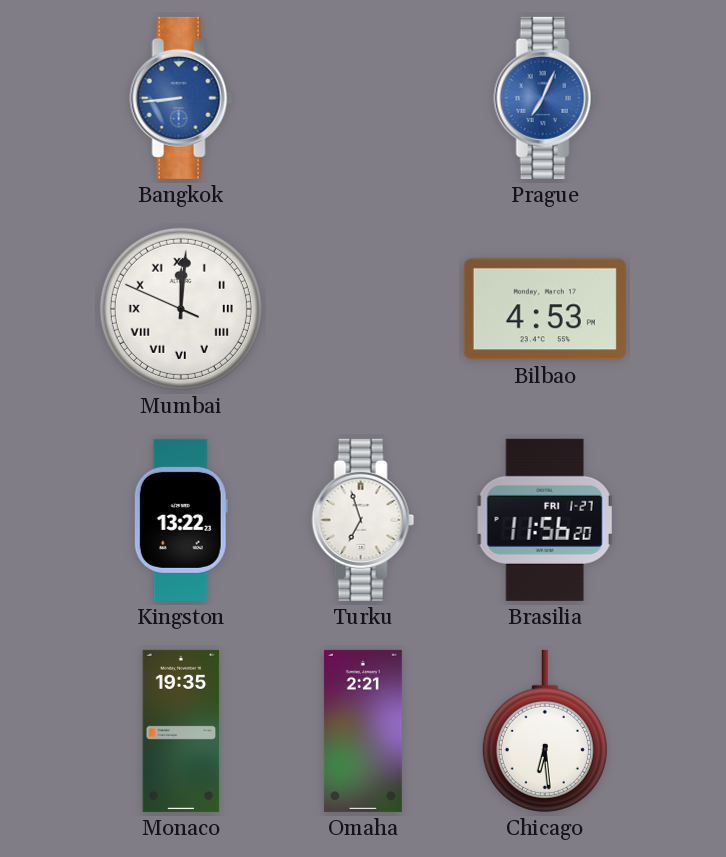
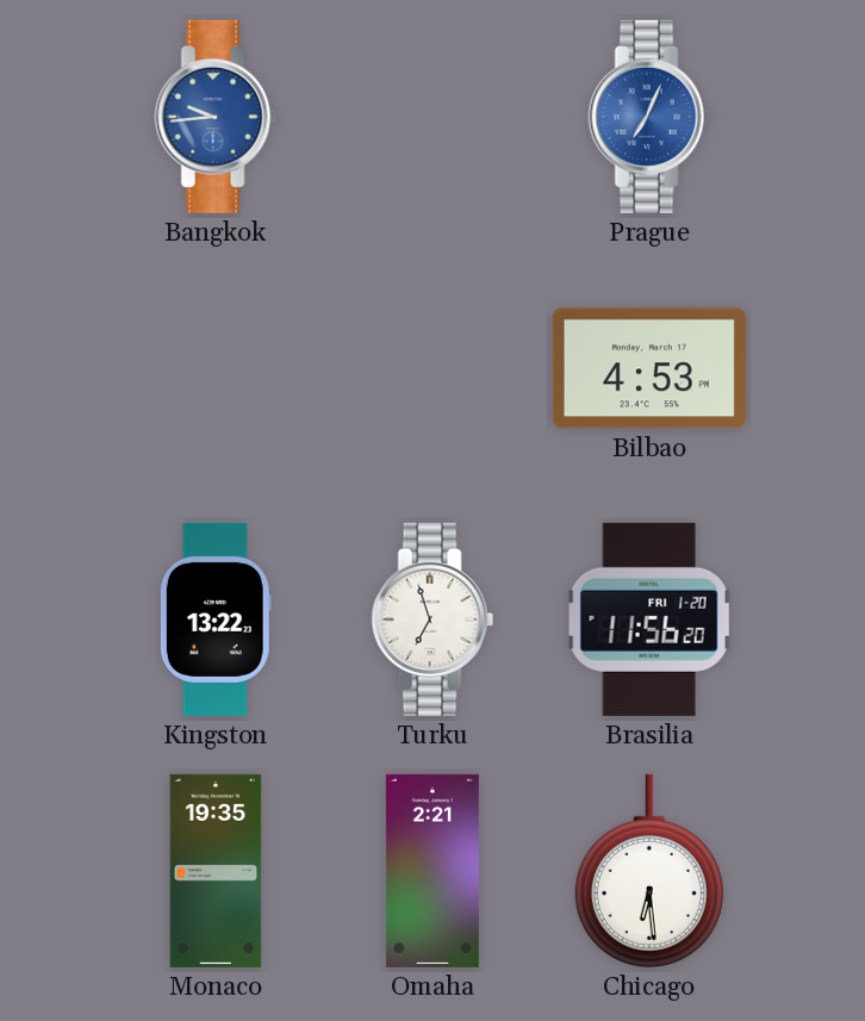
Bangkok: 8:44 -> 9:44
Mumbai: 12:00 -> none
Brasilia date: FRI 1-27 -> FRI 1-20
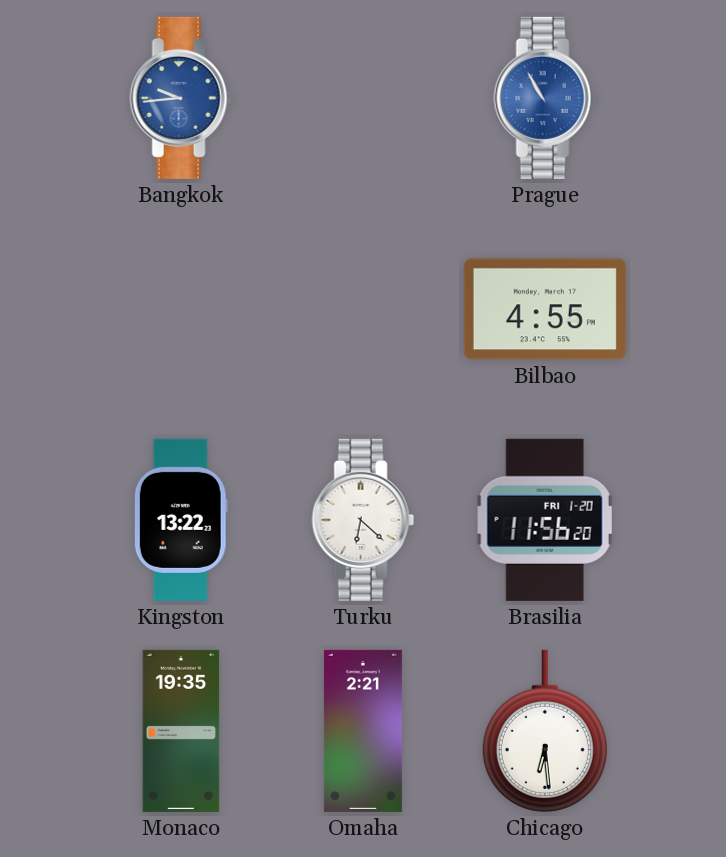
Prague: 7:04 -> 10:55
Bilbao: 4:53 -> 4:55
Turku: 6:57 -> 6:22
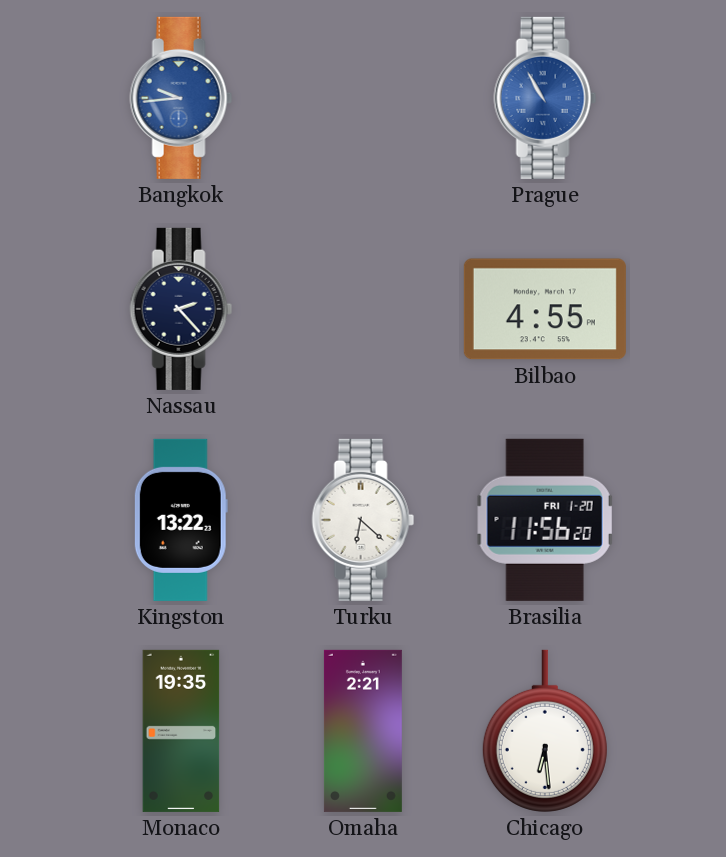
Nassau: none -> 2:23
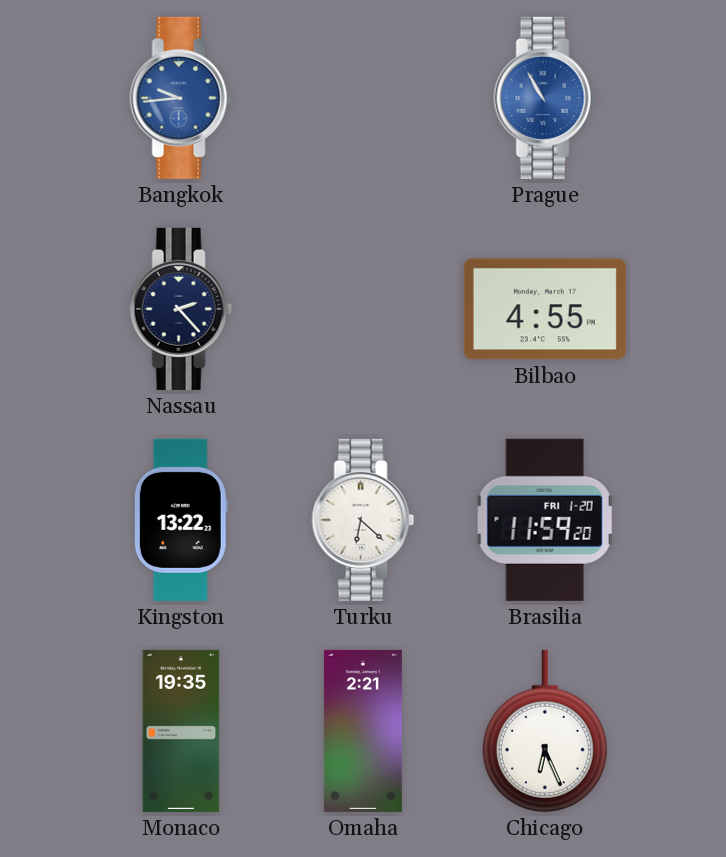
Brasilia: 11:56 -> 11:59
Chicago: 6:29 -> 6:26
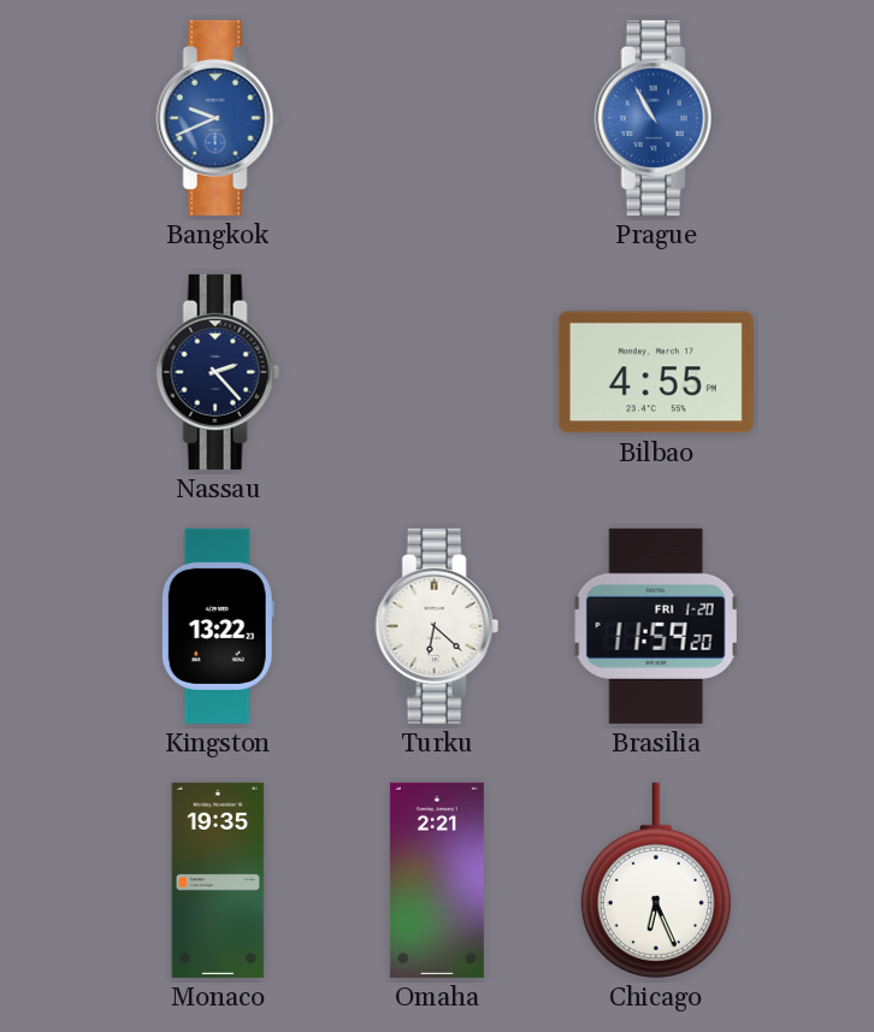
Bangkok: 9:44 -> 9:41
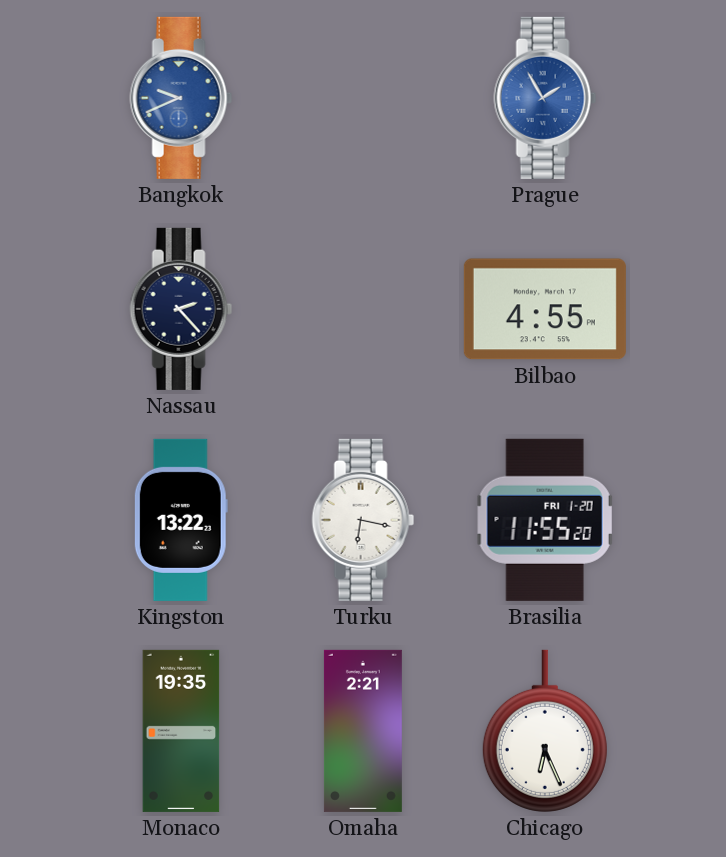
Prague: 10:55 -> 1:55
Turku: 6:22 -> 6:17
Brasilia: 11:59 -> 11:55
